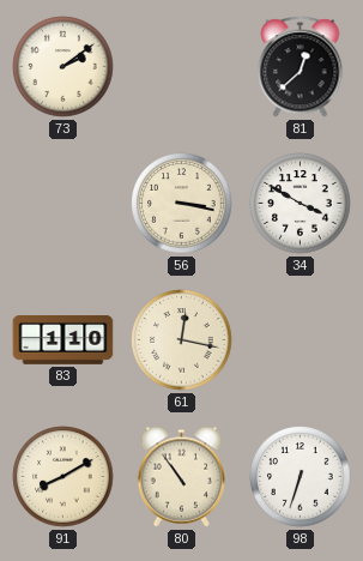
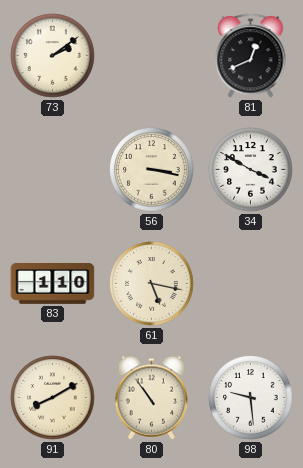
81: 12:38 -> 12:41
61: 12:17 -> 5:17
98: 6:33 -> 9:29
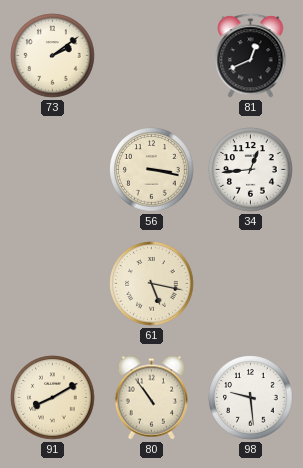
34: 3:50 -> 12:44
83: 1:10 -> none
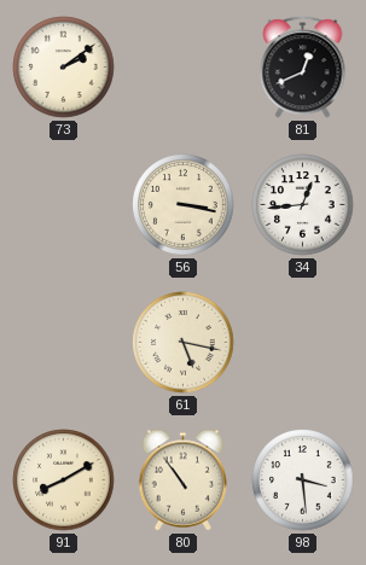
98: 9:29 -> 3:29
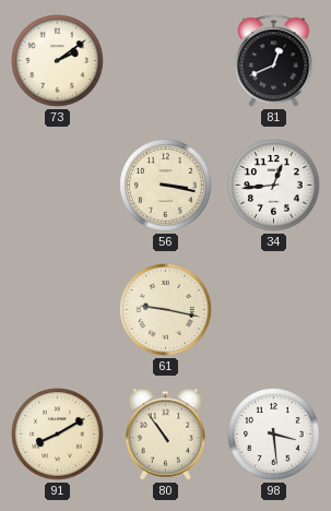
61: 5:17 -> 9:17
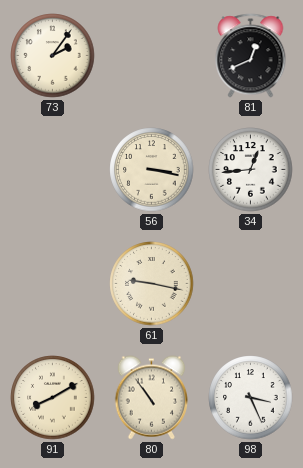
73: 2:09 -> 2:06
98: 3:29 -> 3:26
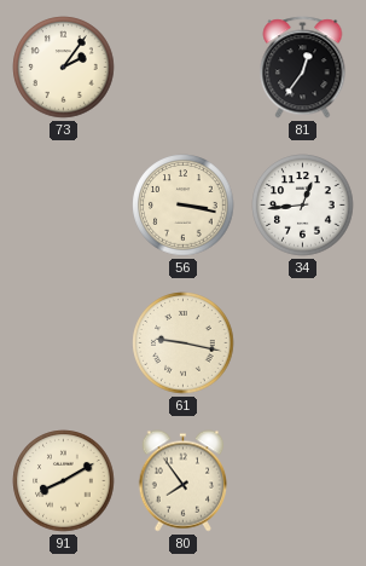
81: 12:41 -> 12:36
80: 10:54 -> 7:54
98: 3:26 -> none
